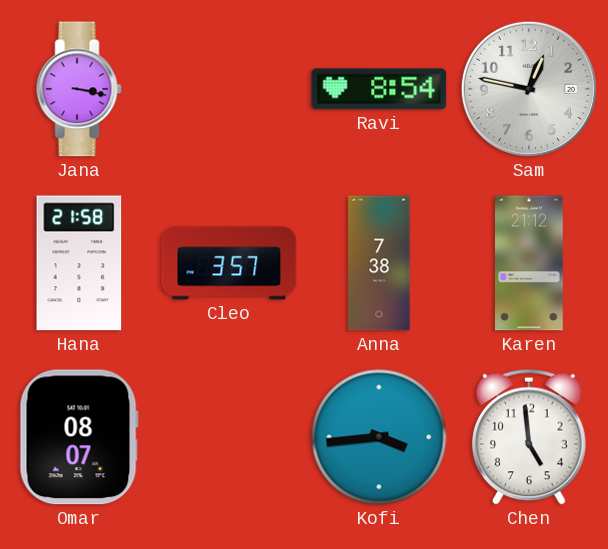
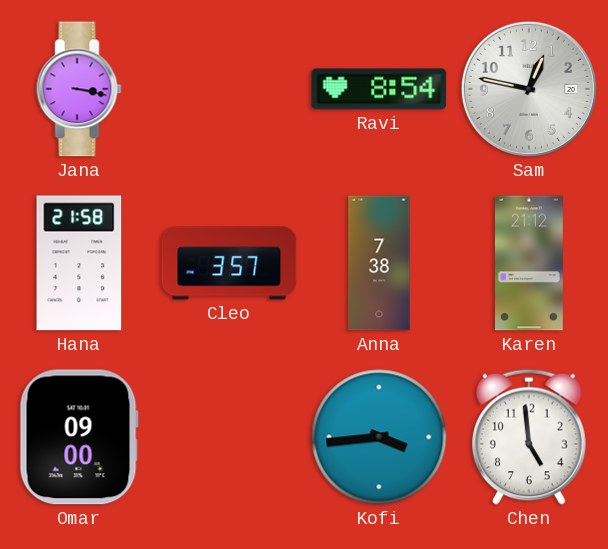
Omar: 08:07 -> 09:00
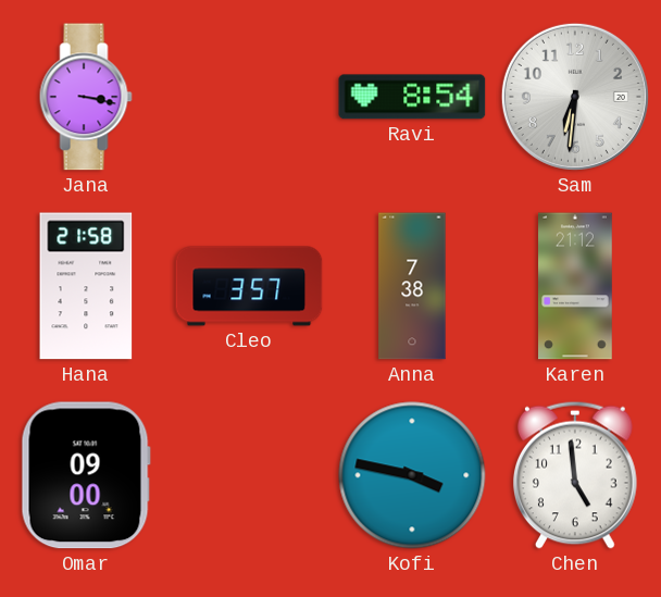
Sam: 12:47 -> 6:31
Kofi: 3:44 -> 3:47
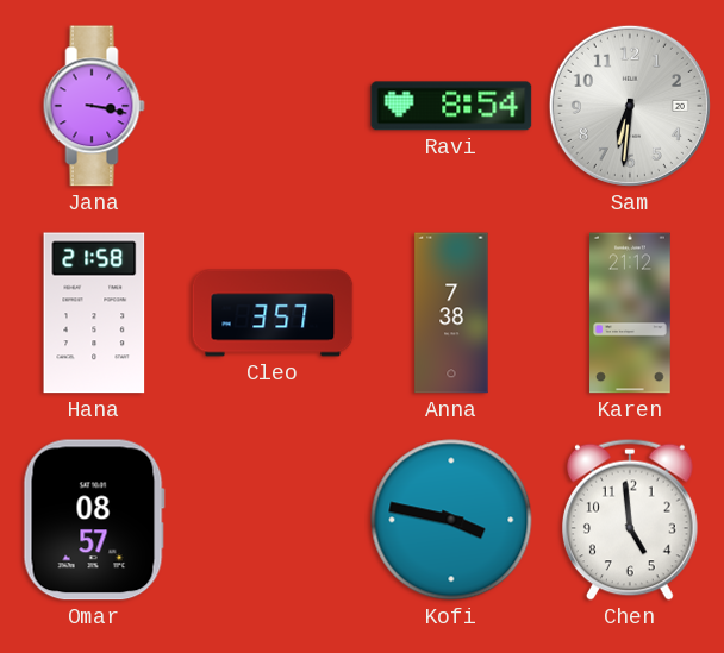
Omar: 09:00 -> 08:57
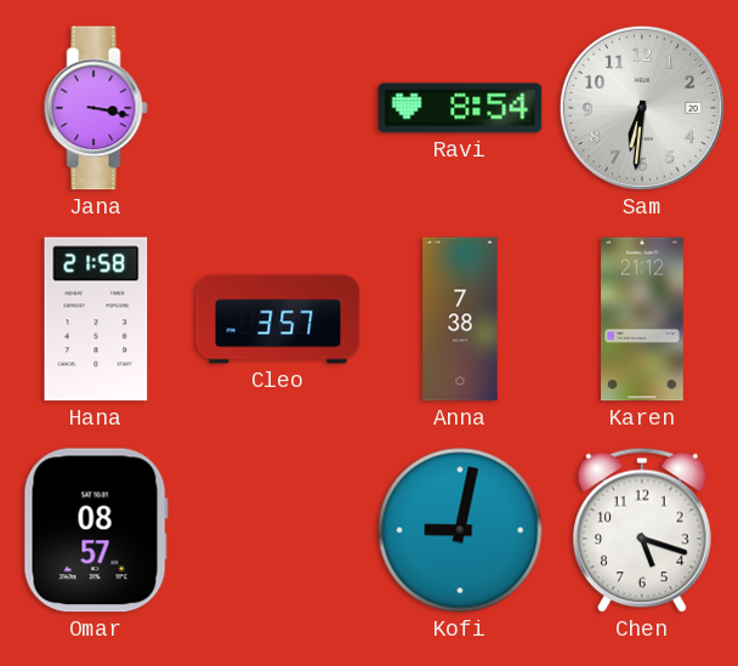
Kofi: 3:47 -> 9:02
Chen: 4:59 -> 5:18
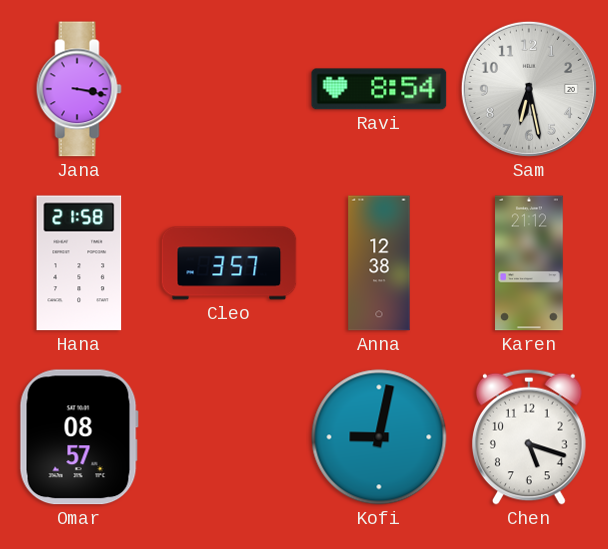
Sam: 6:31 -> 6:28
Anna: 7:38 -> 12:38
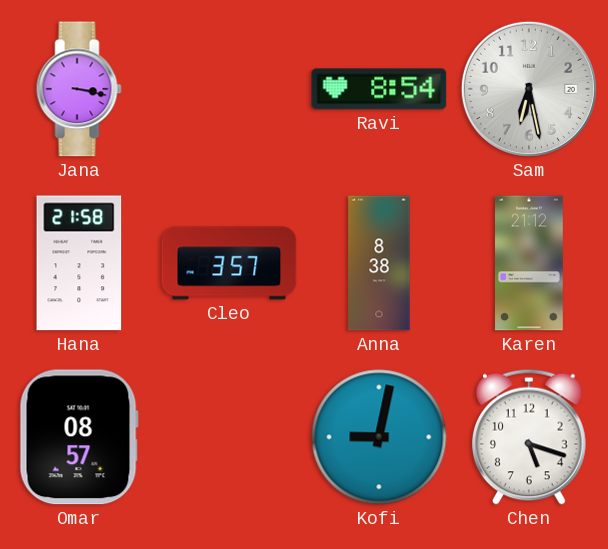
Anna: 12:38 -> 8:38
